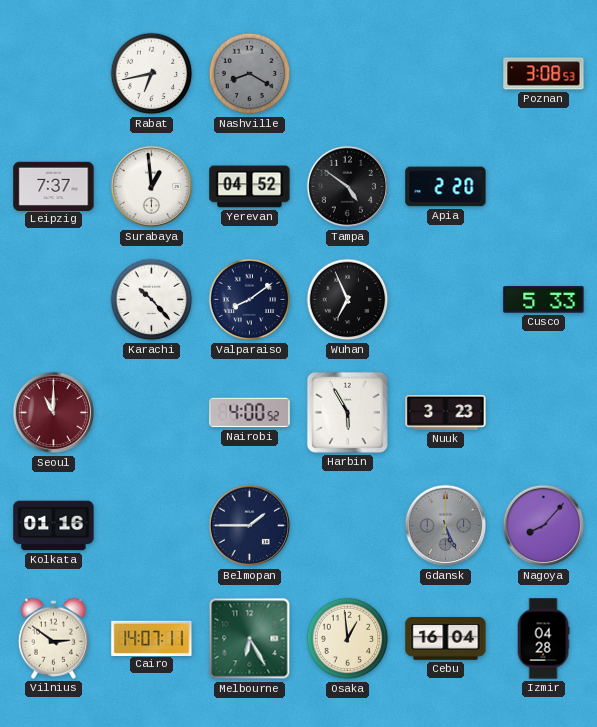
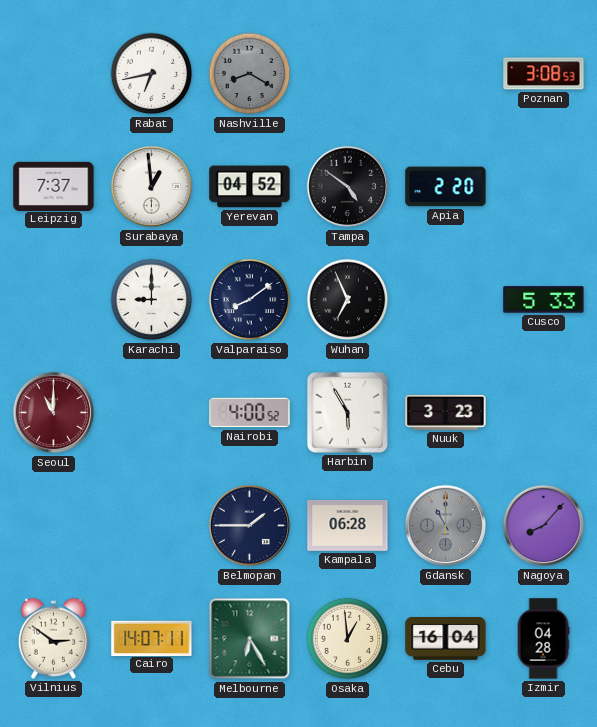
Karachi: 10:23 -> 9:00
Kolkata: 01:16 -> none
Kampala: none -> 06:28
Gdansk: 5:26 -> 11:00
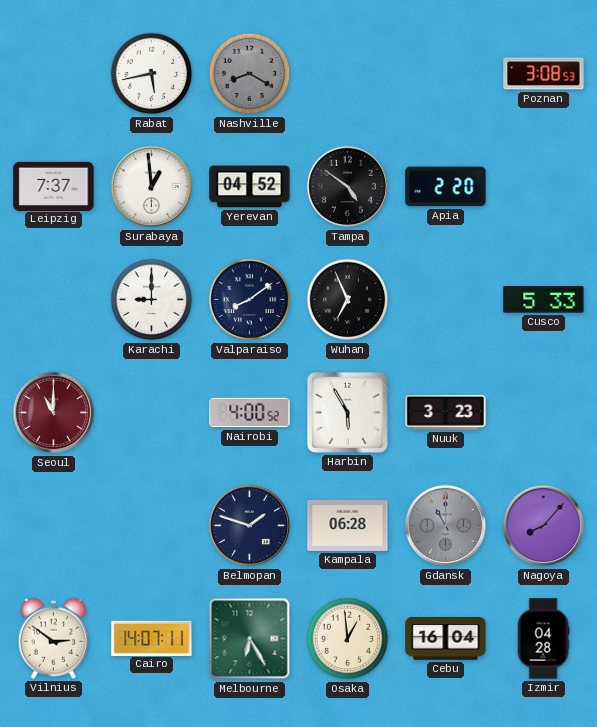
Rabat: 6:43 -> 5:43
Belmopan: 1:45 -> 1:48
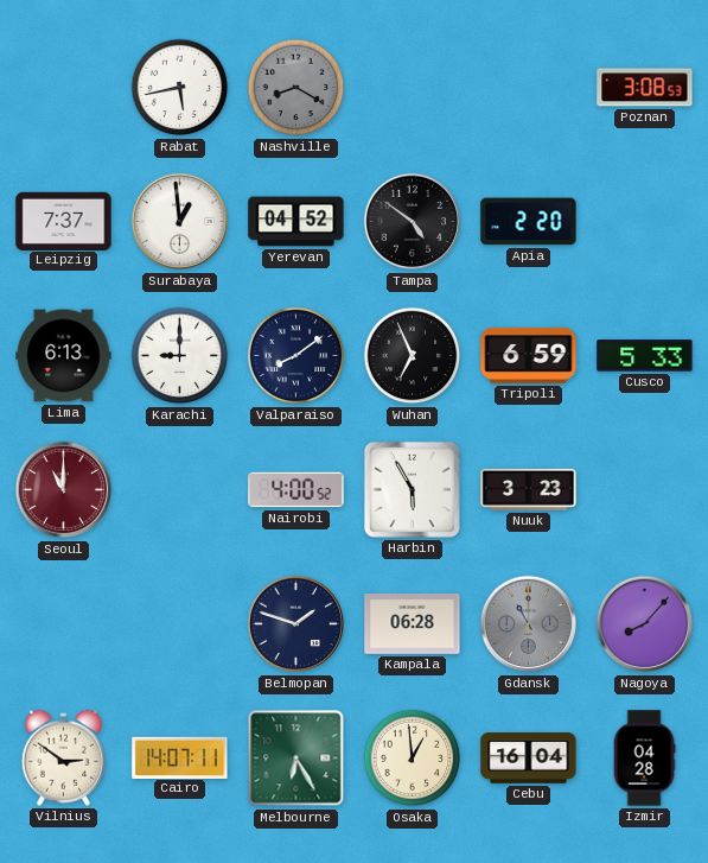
Lima: none -> 6:13
Tripoli: none -> 6:59
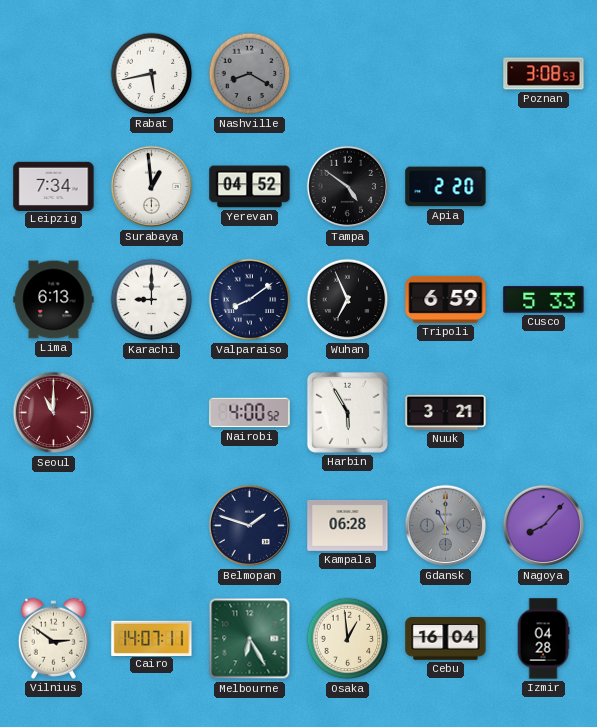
Leipzig: 7:37 -> 7:34
Nuuk: 3:23 -> 3:21
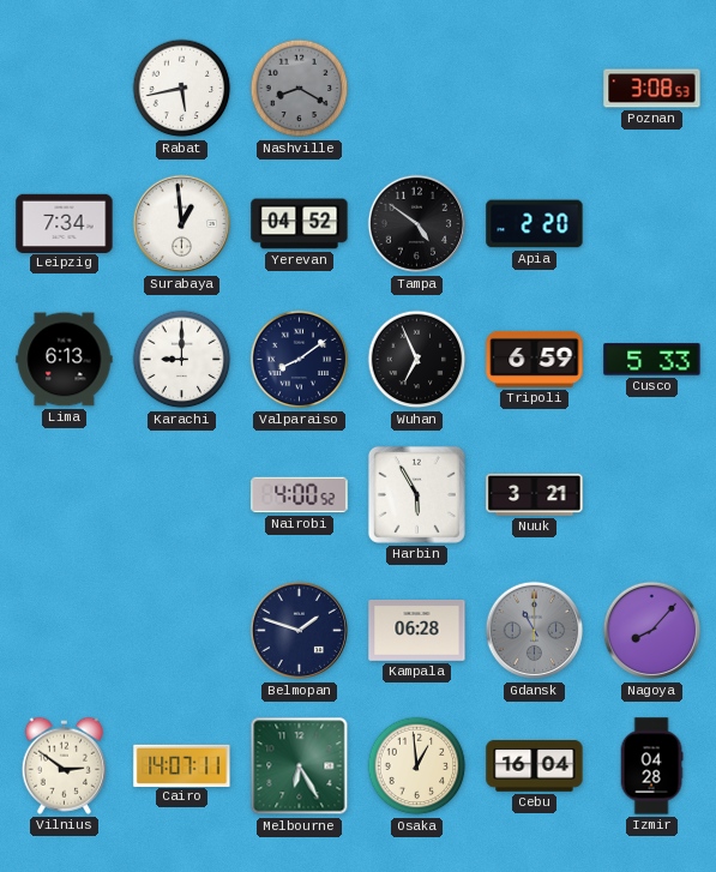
Seoul: 11:00 -> none
